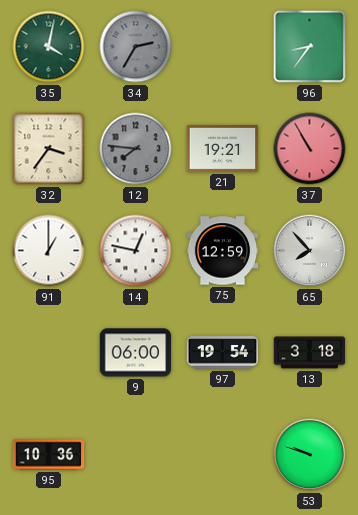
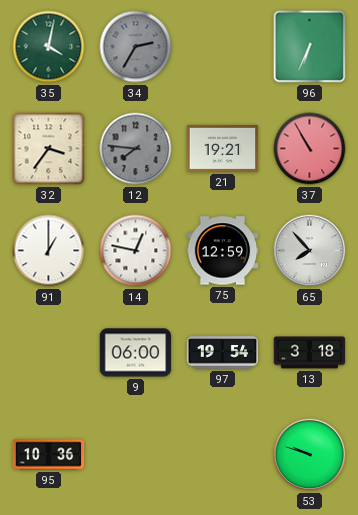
96: 8:36 -> 6:34
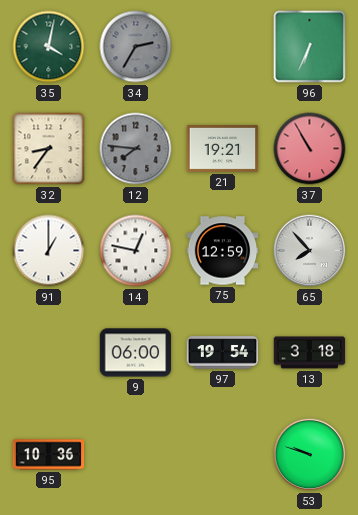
32: 3:36 -> 8:36
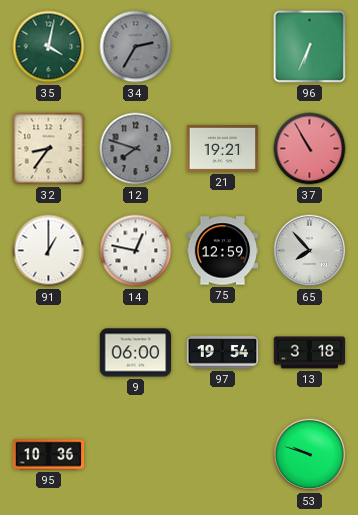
12: 7:46 -> 7:48
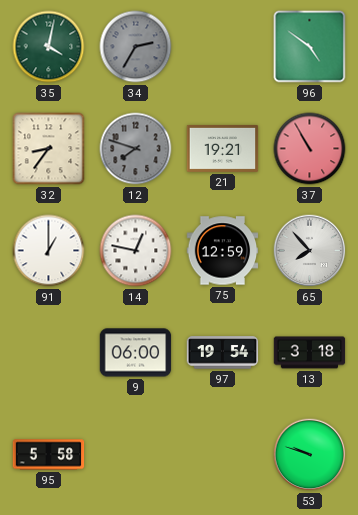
96: 6:34 -> 4:51
95: 10:36 -> 5:58
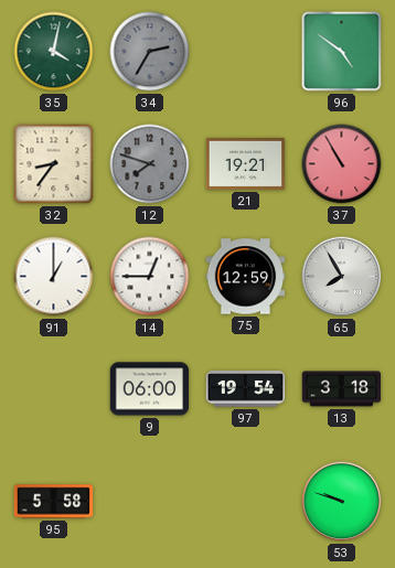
14: 12:47 -> 12:45
65: 7:53 -> 7:55
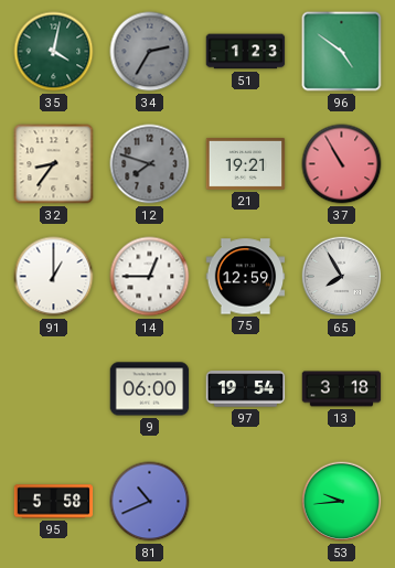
51: none -> 1:23
81: none -> 10:41
53: 9:48 -> 9:44
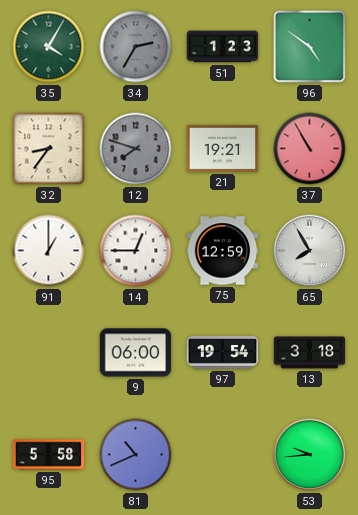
35: 4:02 -> 4:05
